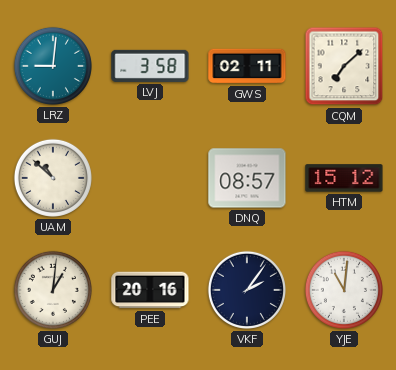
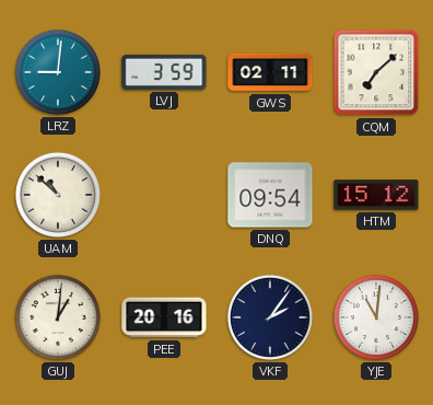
LVJ: 3:58 -> 3:59
DNQ: 08:57 -> 09:54
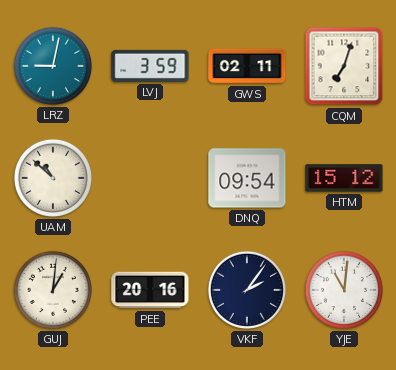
LRZ: 9:01 -> 9:02
CQM: 7:08 -> 7:03
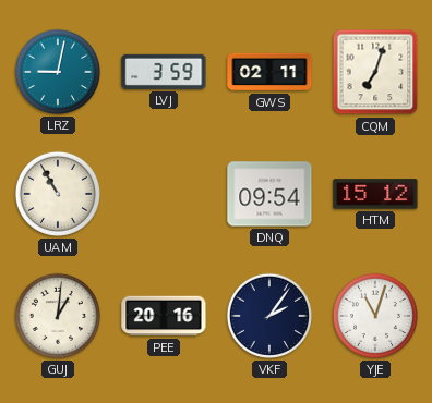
UAM: 10:52 -> 10:55
YJE: 11:01 -> 11:03
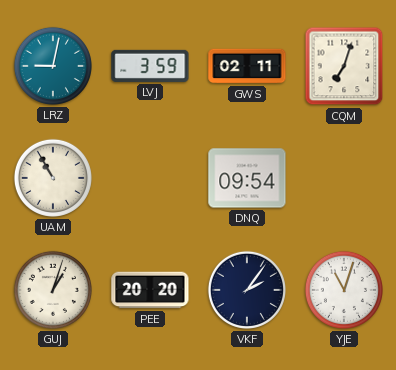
HTM: 15:12 -> none
GUJ: 1:01 -> 1:03
PEE: 20:16 -> 20:20
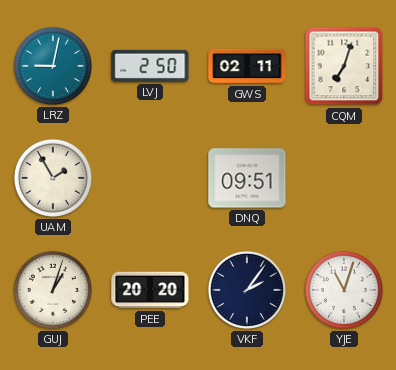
LVJ: 3:59 -> 2:50
UAM: 10:55 -> 1:55
DNQ: 09:54 -> 09:51
